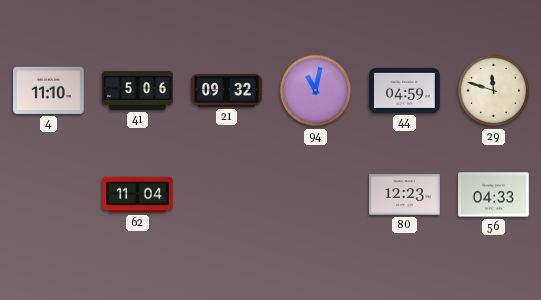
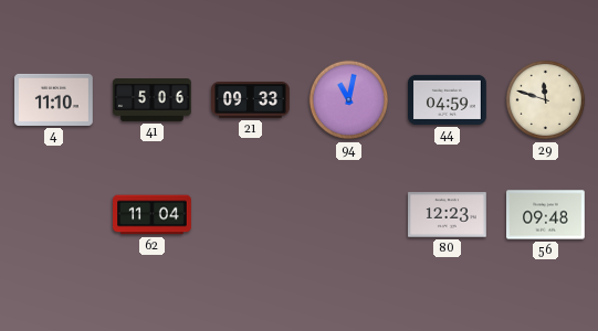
21: 09:32 -> 09:33
56: 04:33 -> 09:48
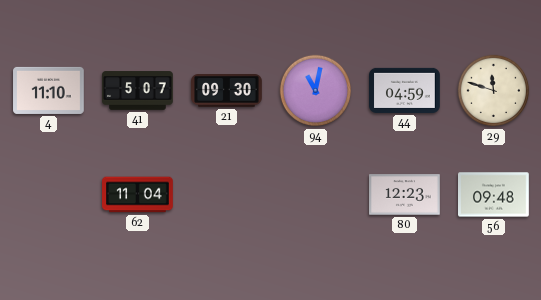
41: 5:06 -> 5:07
21: 09:33 -> 09:30
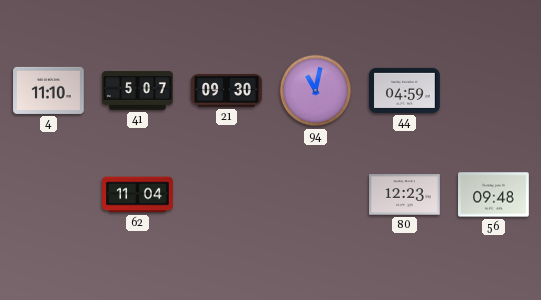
29: 11:48 -> none
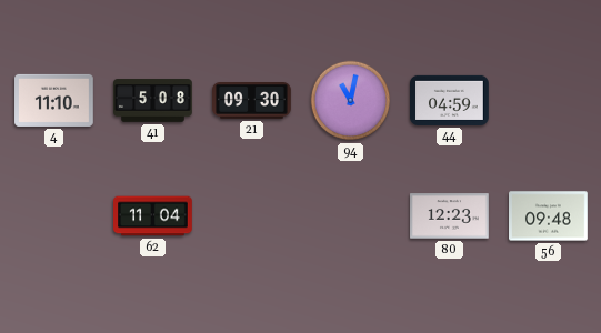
41: 5:07 -> 5:08
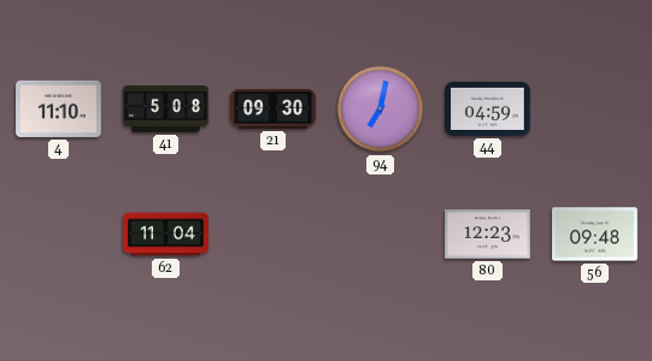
94: 11:02 -> 7:02
